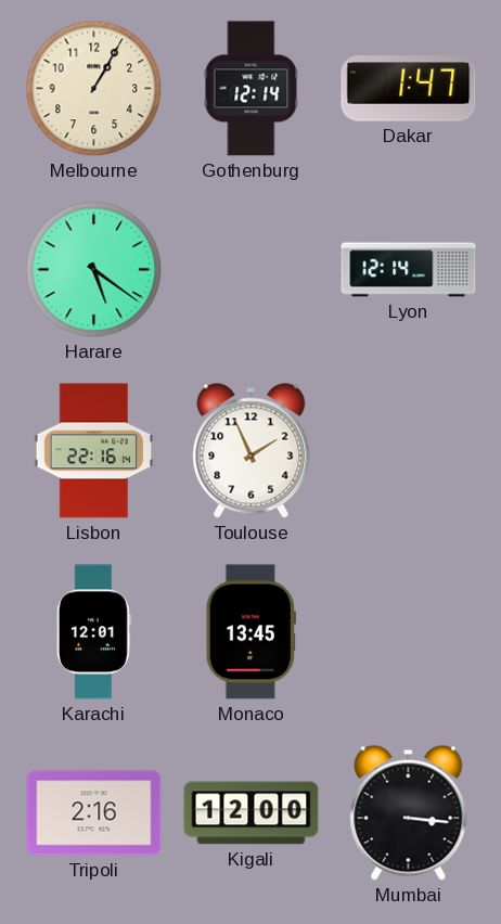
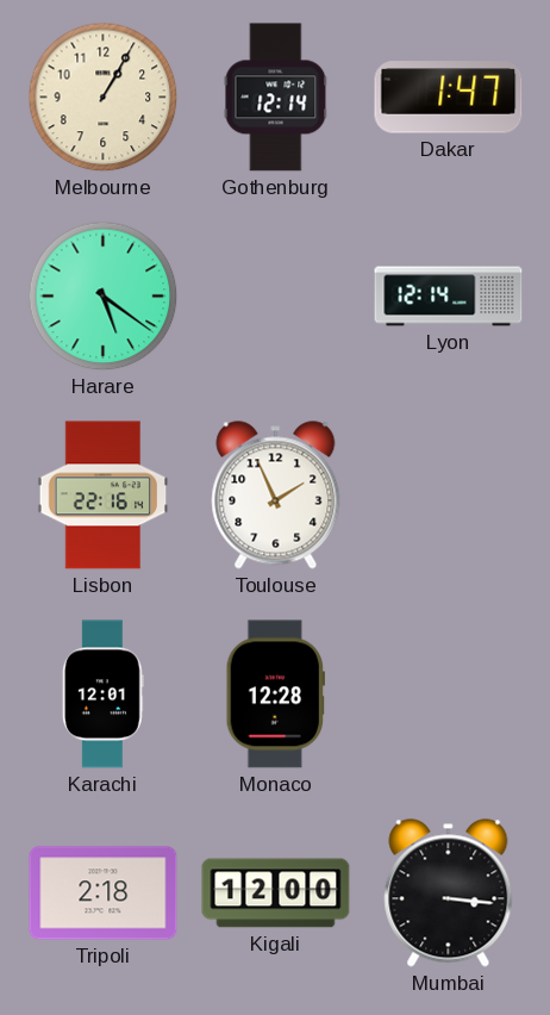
Monaco: 13:45 -> 12:28
Tripoli: 2:16 -> 2:18
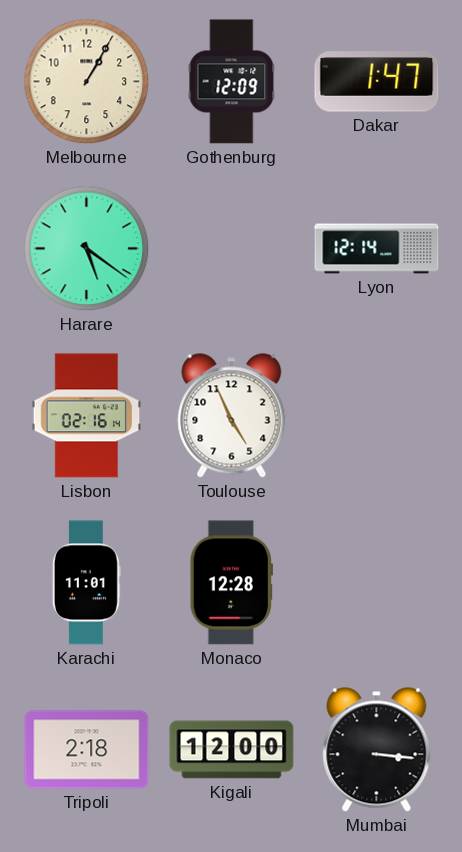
Gothenburg: 12:14 -> 12:09
Lisbon: 22:16 -> 02:16
Toulouse: 1:56 -> 4:56
Karachi: 12:01 -> 11:01
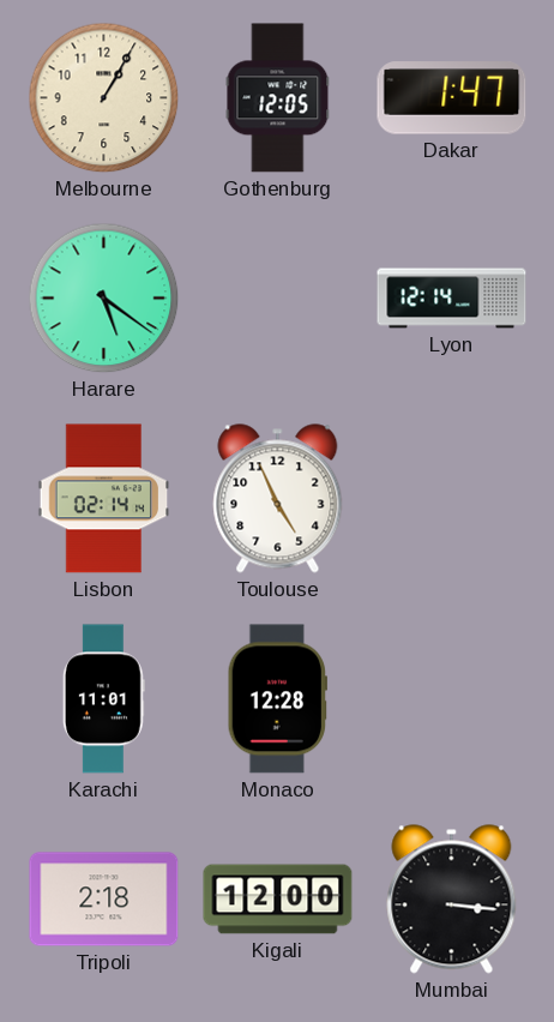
Gothenburg: 12:09 -> 12:05
Lisbon: 02:16 -> 02:14
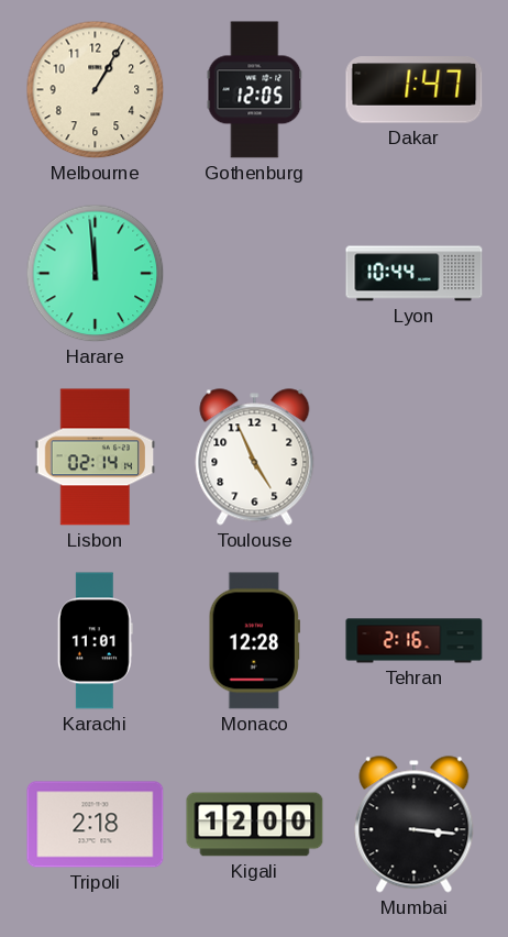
Harare: 5:21 -> 11:59
Lyon: 12:14 -> 10:44
Tehran: none -> 2:16
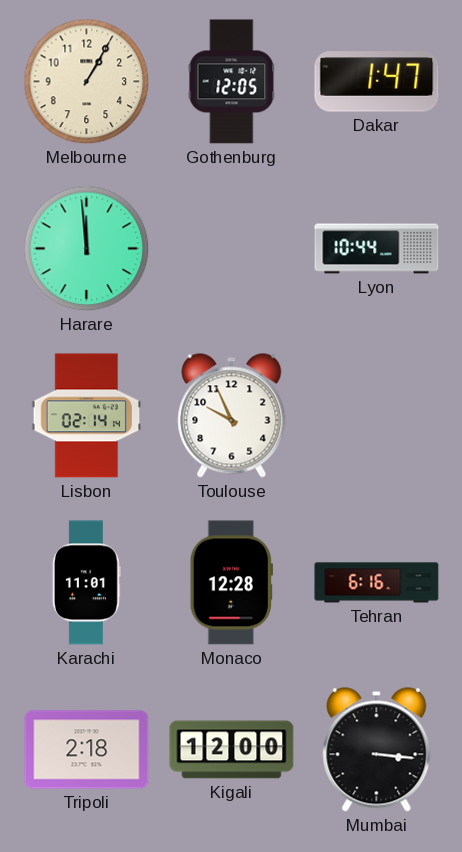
Toulouse: 4:56 -> 9:56
Tehran: 2:16 -> 6:16
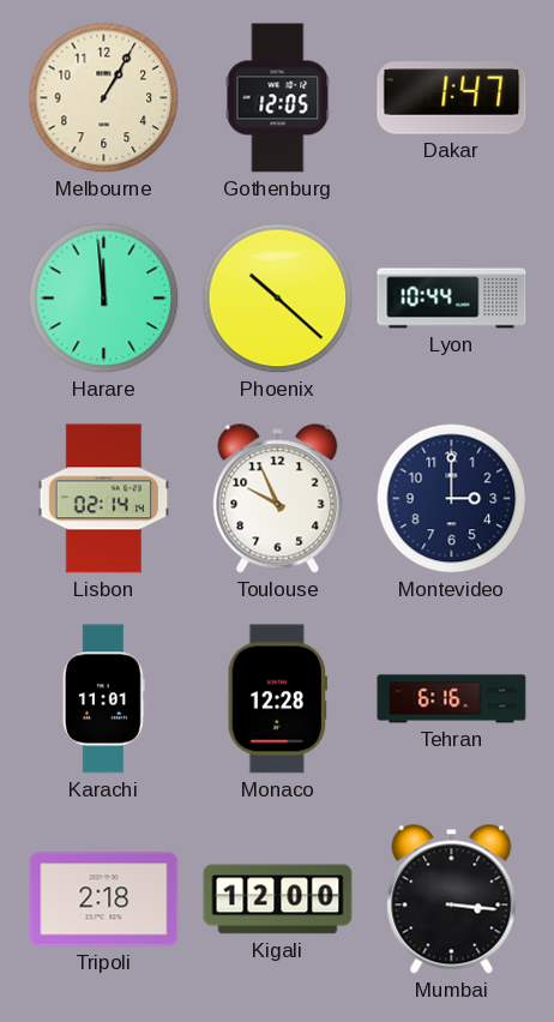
Phoenix: none -> 10:22
Montevideo: none -> 3:00
